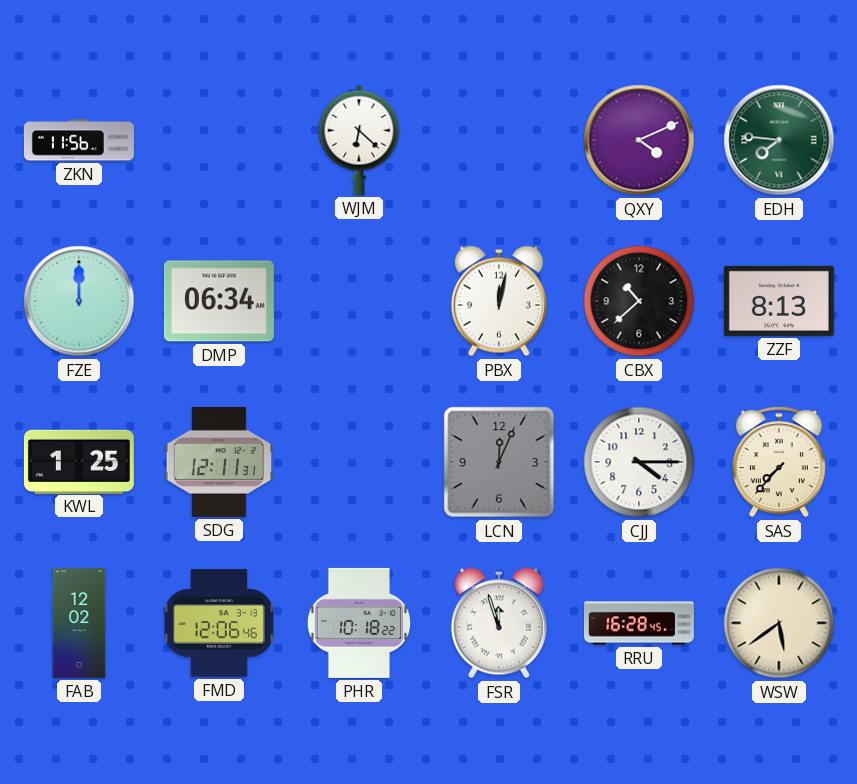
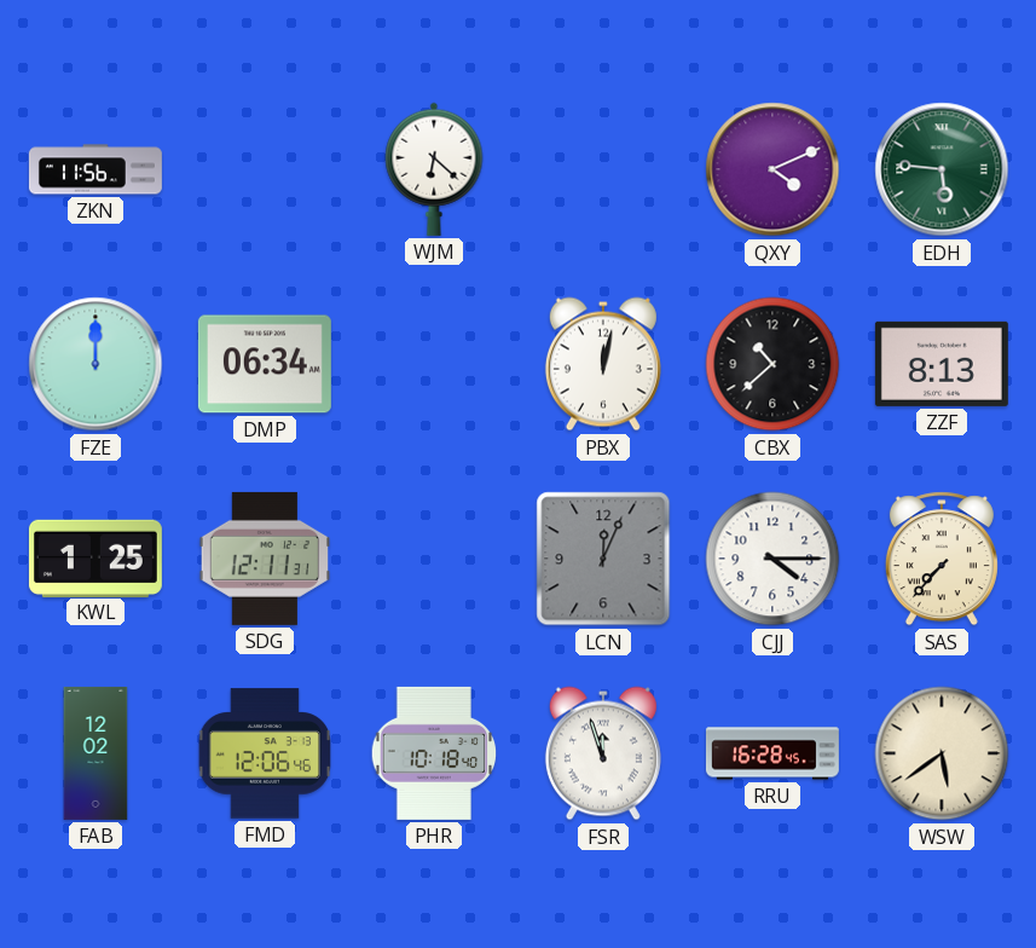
EDH: 7:46 -> 5:46
PHR: 10:18:22 -> 10:18:40
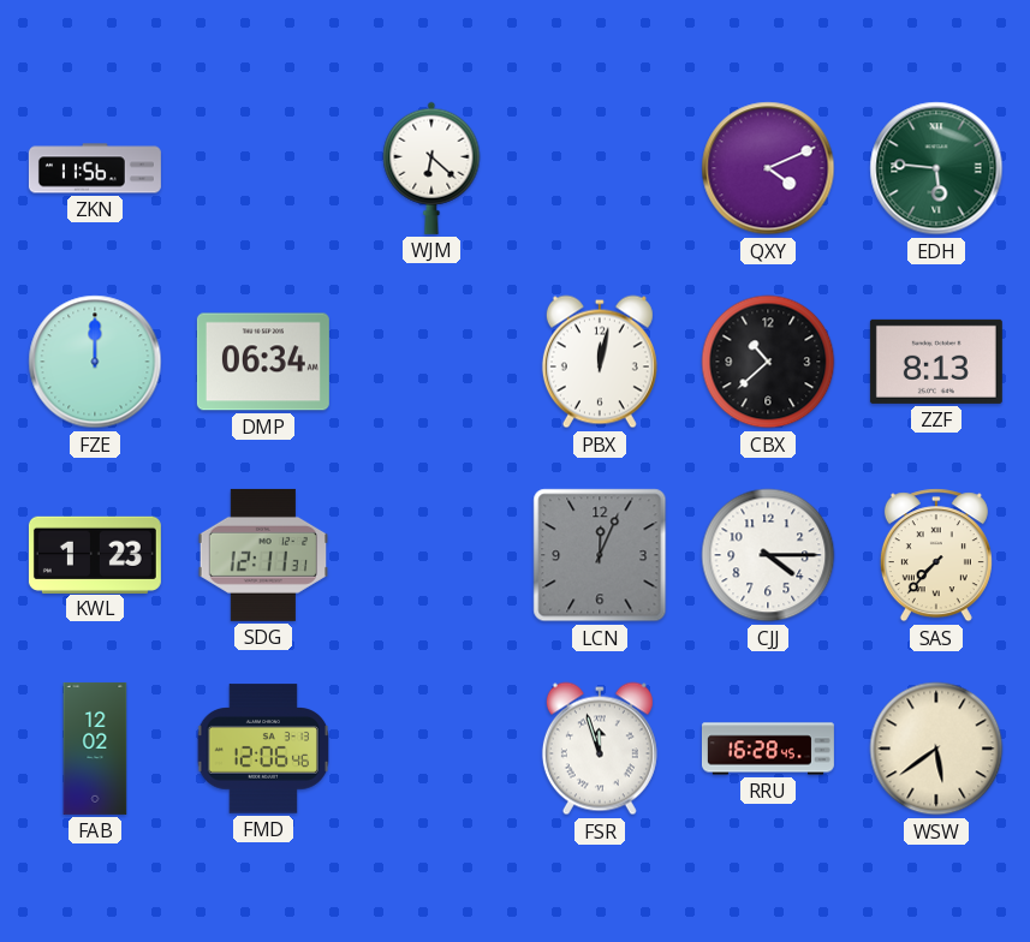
KWL: 1:25 -> 1:23
PHR: 10:18 -> none
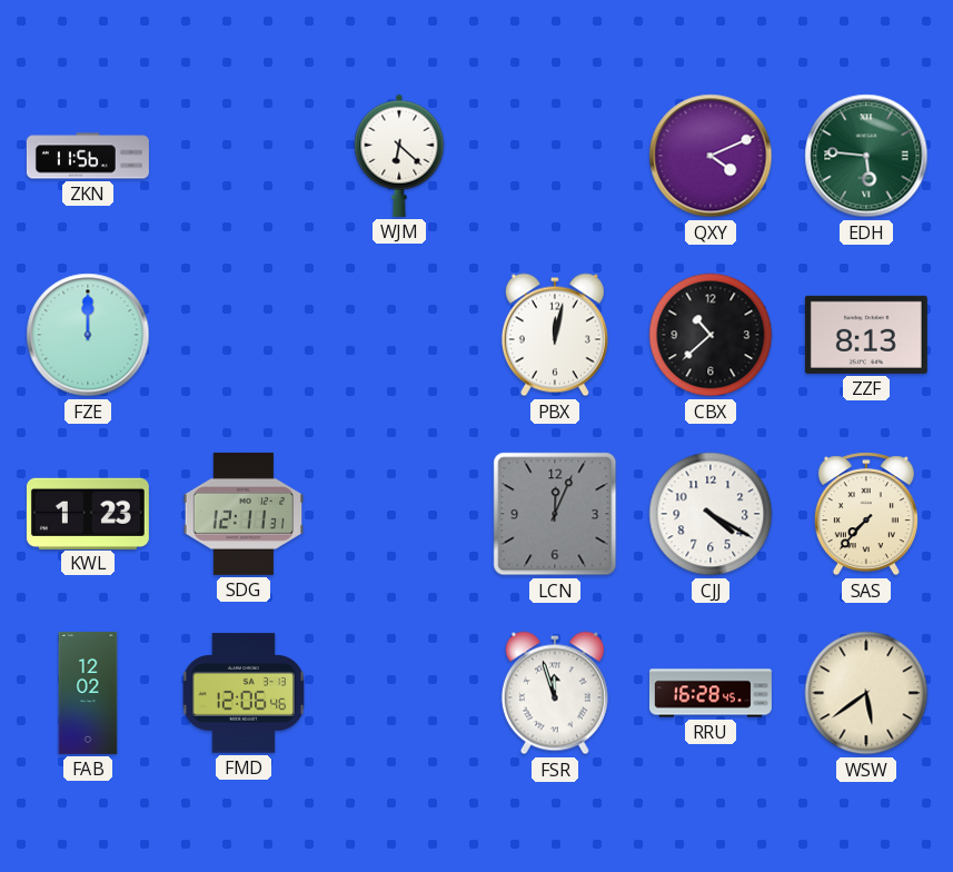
DMP: 06:34 -> none
CJJ: 4:15 -> 4:20
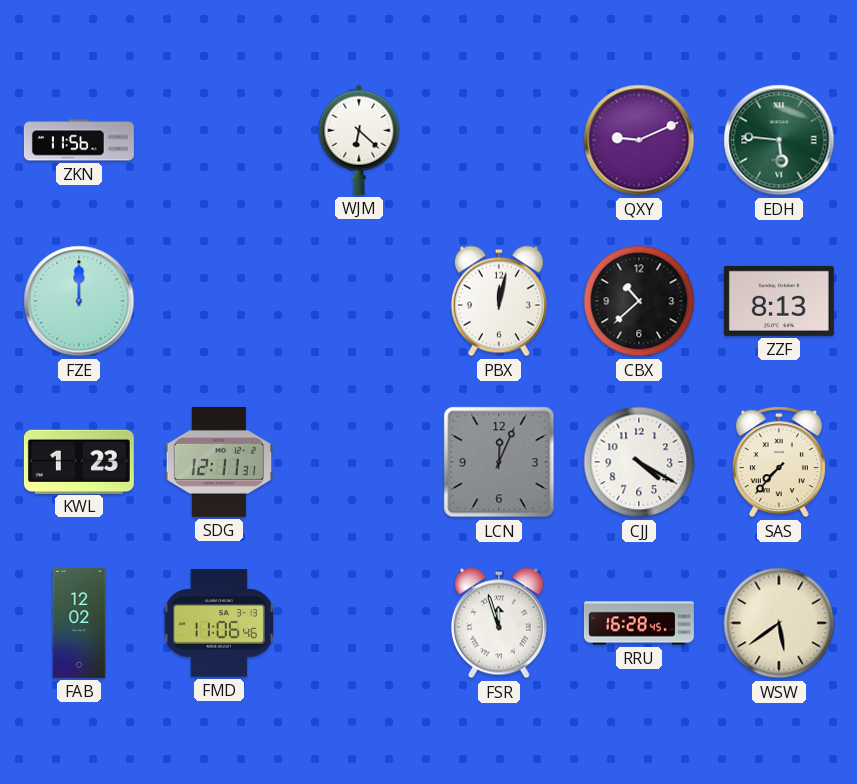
QXY: 4:11 -> 9:11
FMD: 12:06 -> 11:06
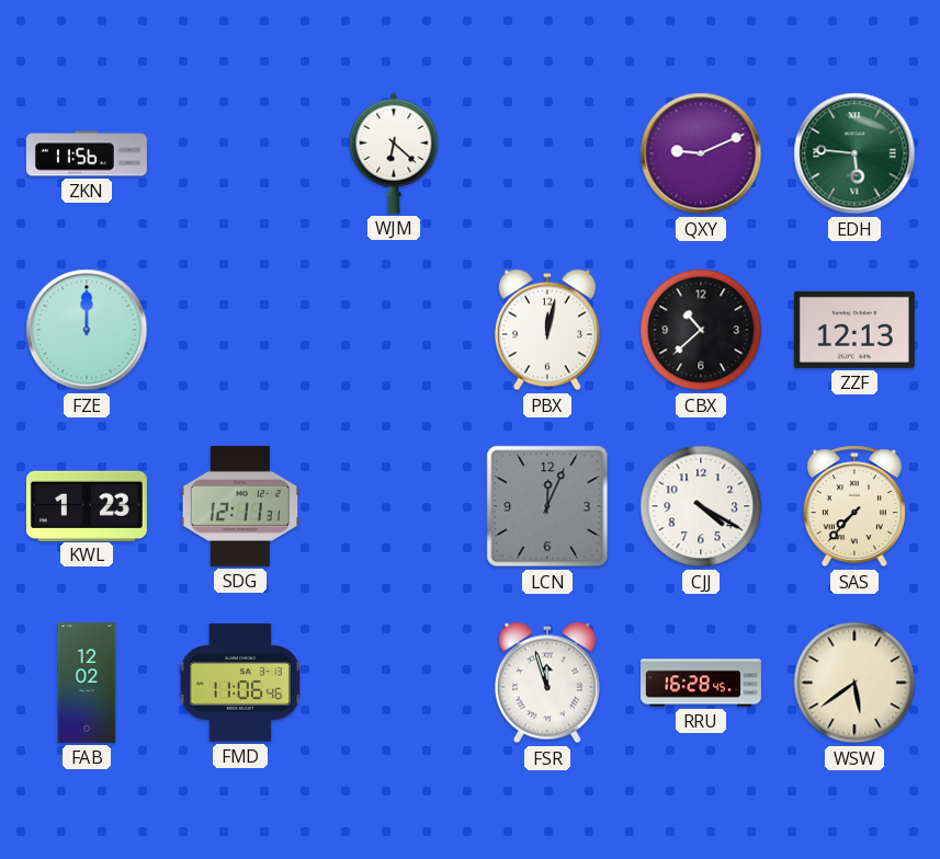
ZZF: 8:13 -> 12:13
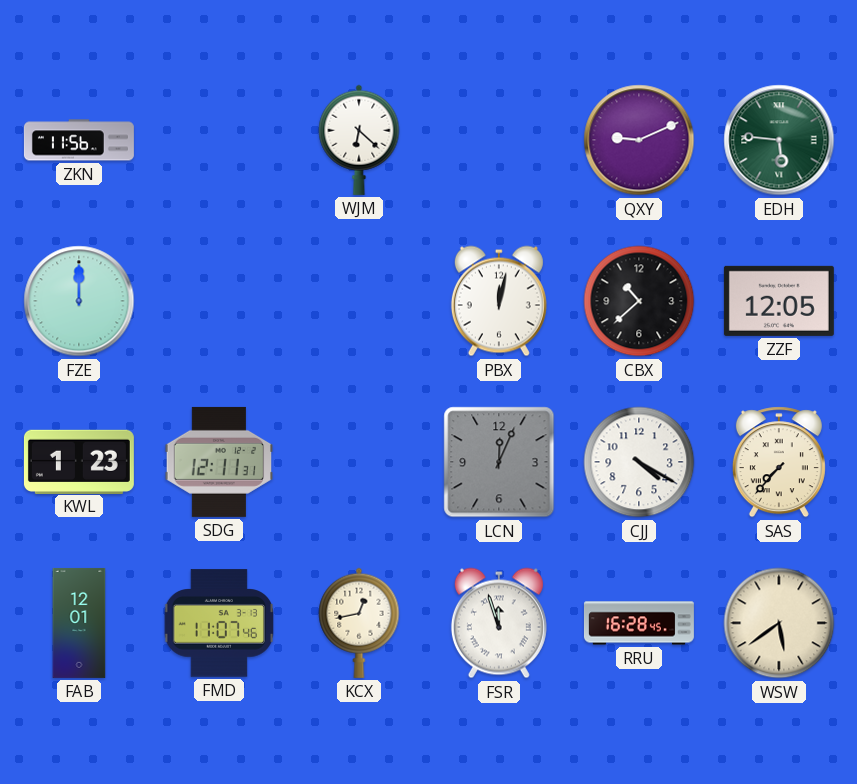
ZZF: 12:13 -> 12:05
FAB: 12:02 -> 12:01
FMD: 11:06 -> 11:07
KCX: none -> 12:43
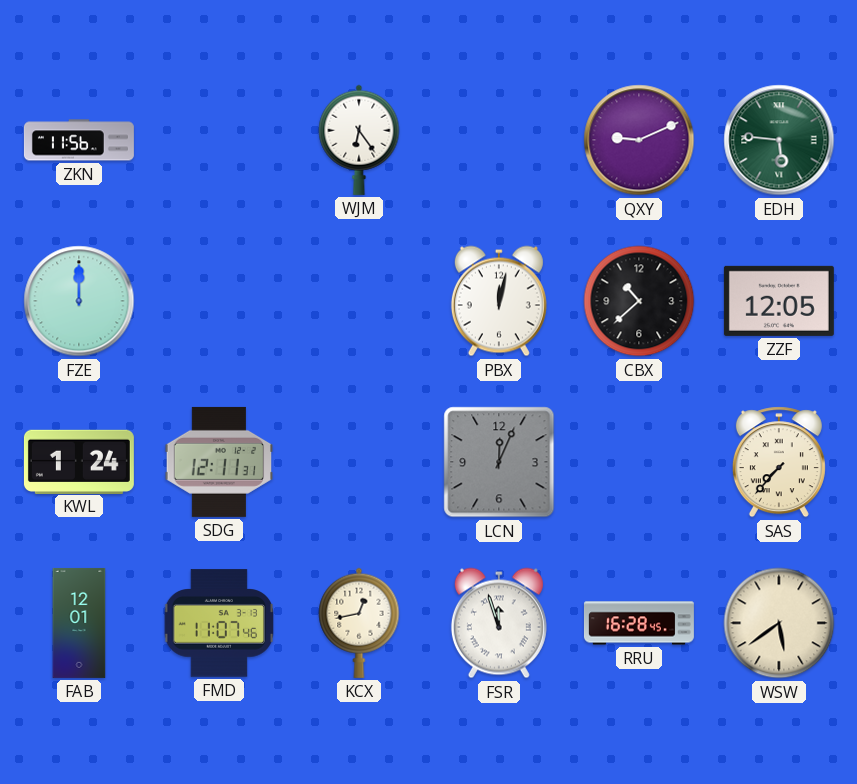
WJM: 6:22 -> 6:24
KWL: 1:23 -> 1:24
CJJ: 4:20 -> none
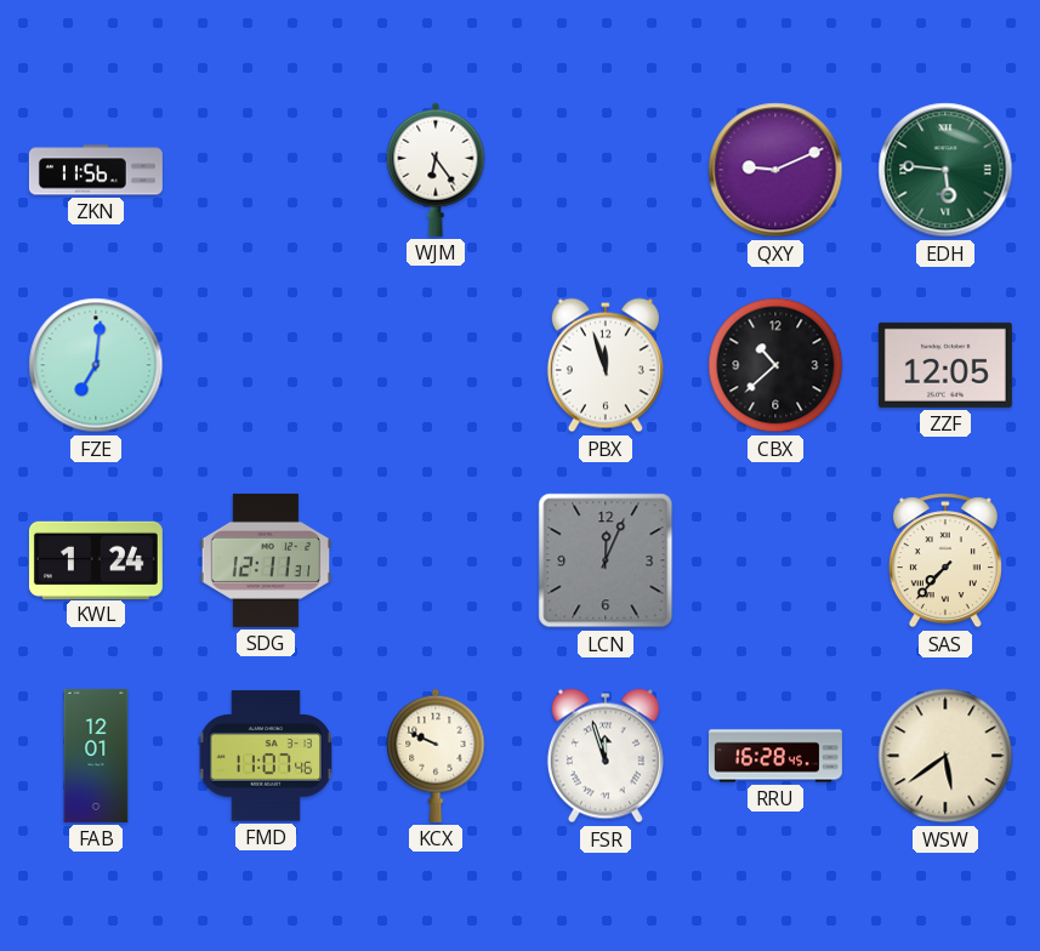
FZE: 12:00 -> 7:01
PBX: 12:02 -> 11:57
KCX: 12:43 -> 9:49
